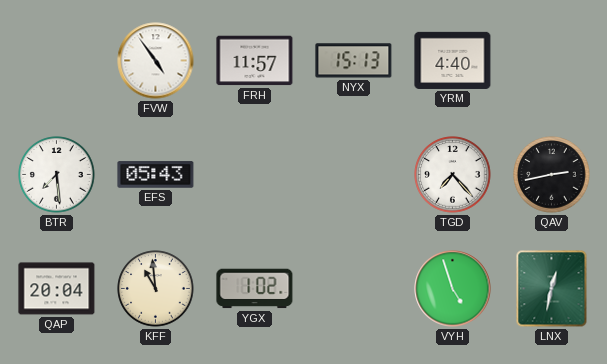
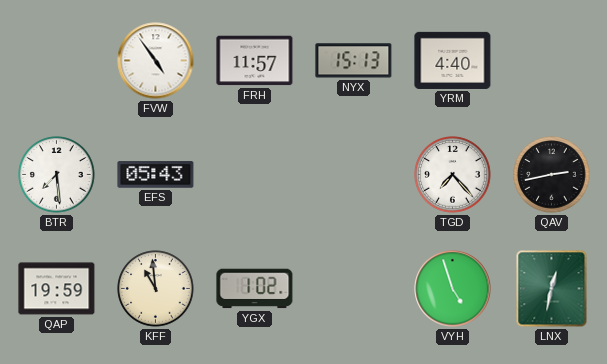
QAP: 20:04 -> 19:59
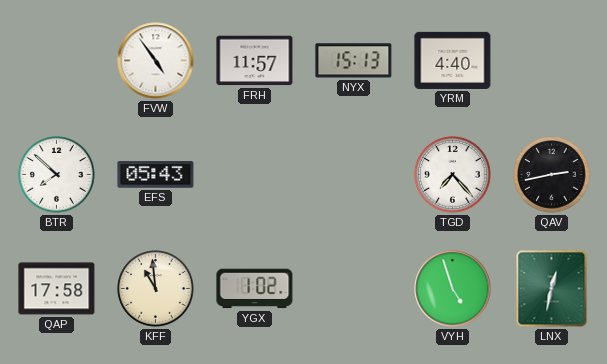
BTR: 7:29 -> 7:52
QAP: 19:59 -> 17:58
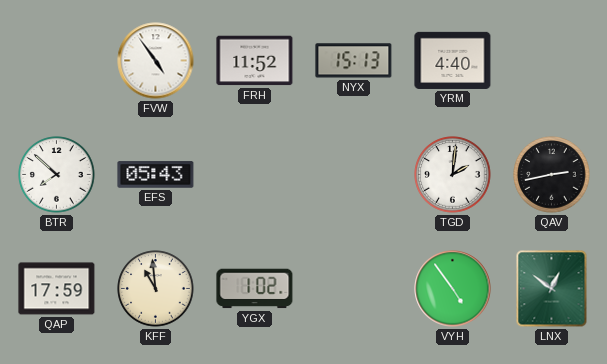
FRH: 11:57 -> 11:52
TGD: 7:23 -> 2:01
QAP: 17:58 -> 17:59
VYH: 4:57 -> 4:54
LNX: 12:32 -> 12:51
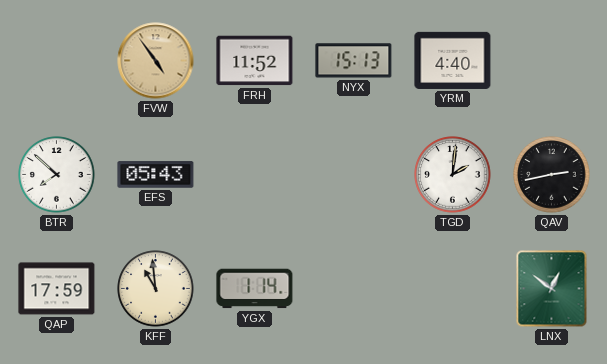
FVW dial: white -> champagne
YGX: 1:02 -> 1:14
VYH: 4:54 -> none
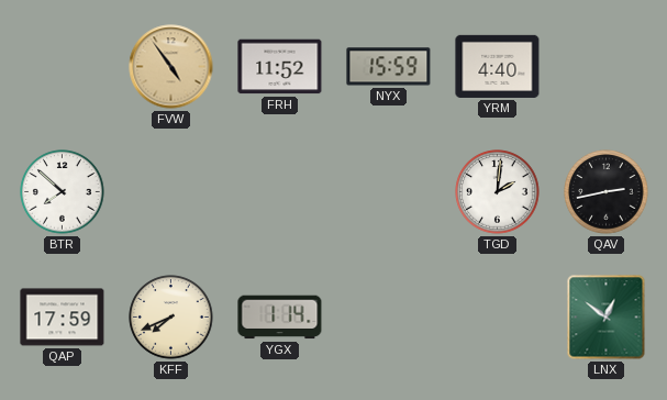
NYX: 15:13 -> 15:59
EFS: 05:43 -> none
KFF: 10:59 -> 7:41
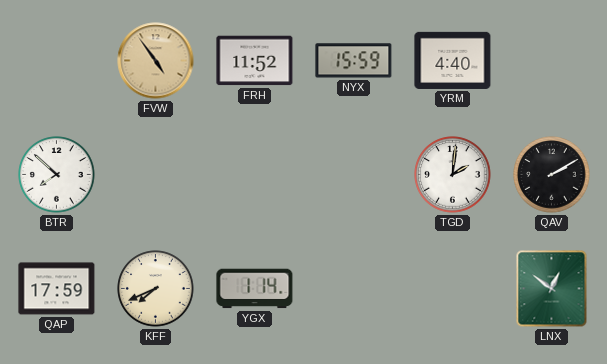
QAV: 2:43 -> 2:10
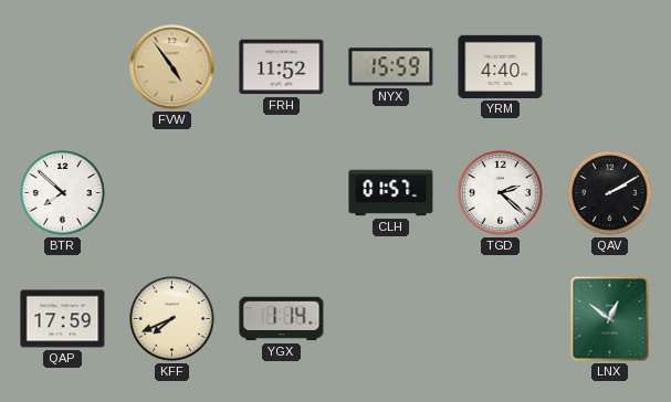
CLH: none -> 01:57
TGD: 2:01 -> 2:22
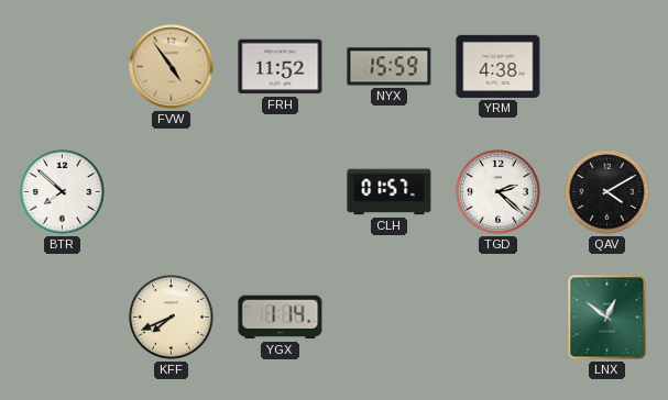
YRM: 4:40 -> 4:38
QAV: 2:10 -> 4:10
QAP: 17:59 -> none
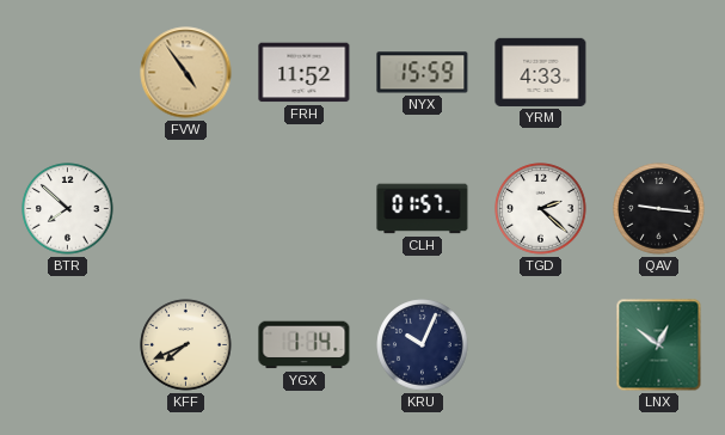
YRM: 4:38 -> 4:33
QAV: 4:10 -> 9:16
KRU: none -> 10:04
